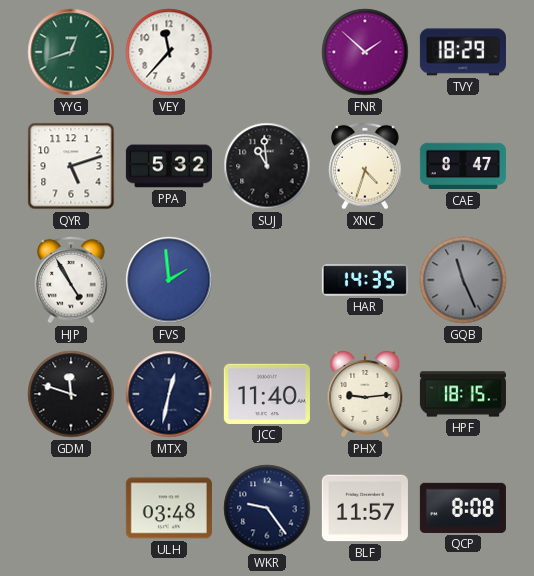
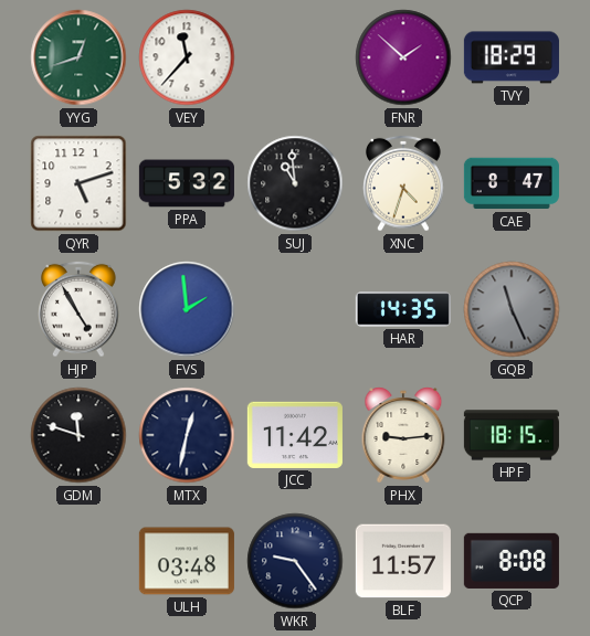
JCC: 11:40 -> 11:42
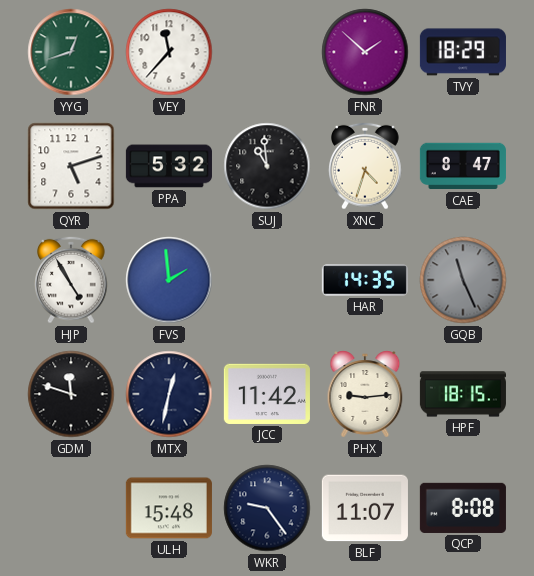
ULH: 03:48 -> 15:48
BLF: 11:57 -> 11:07
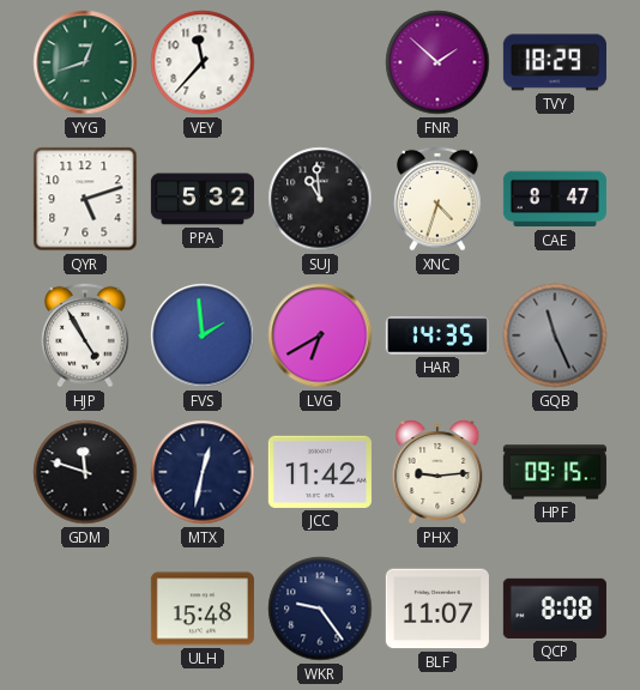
LVG: none -> 6:40
HPF: 18:15 -> 09:15
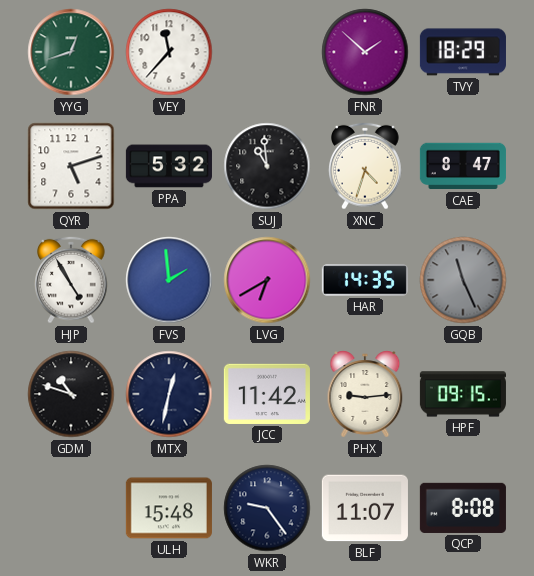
GDM: 11:48 -> 10:48
